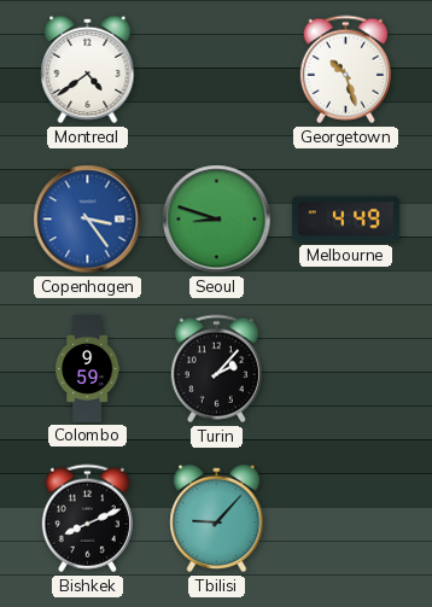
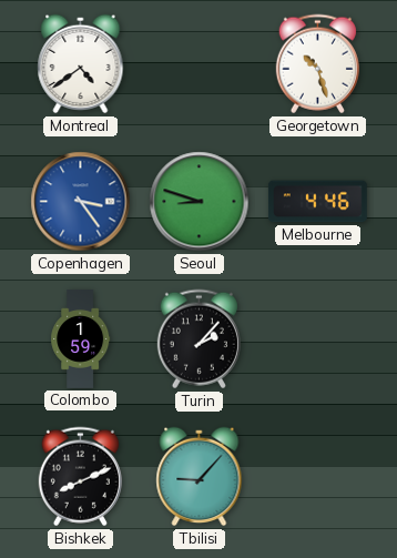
Melbourne: 4:49 -> 4:46
Colombo: 9:59 -> 1:59
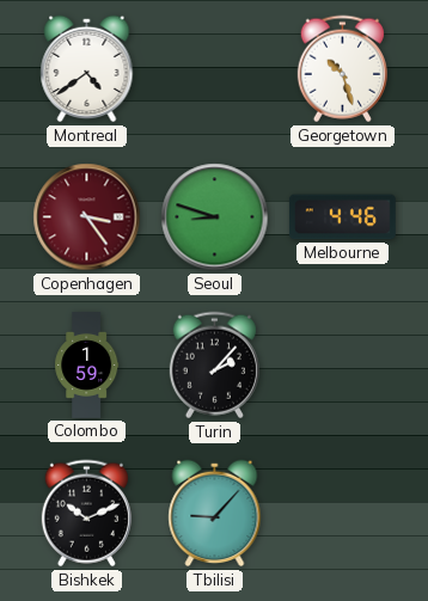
Copenhagen dial: blue -> burgundy
Bishkek: 8:11 -> 10:11
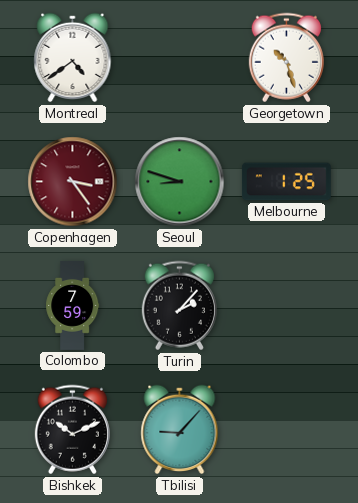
Melbourne: 4:46 -> 1:25
Colombo: 1:59 -> 7:59
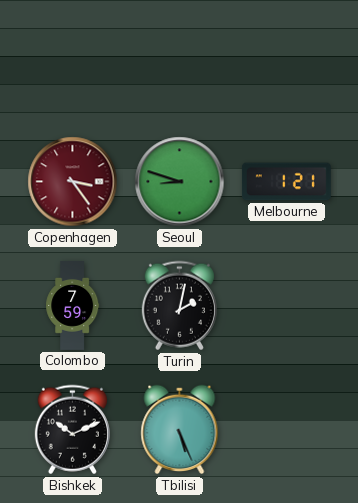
Montreal: 4:39 -> none
Georgetown: 10:27 -> none
Melbourne: 1:25 -> 1:21
Turin: 2:07 -> 2:02
Tbilisi: 9:07 -> 5:26
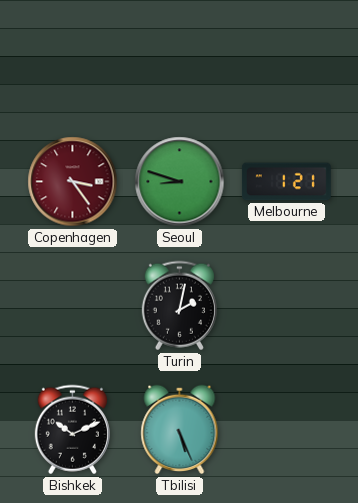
Colombo: 7:59 -> none
